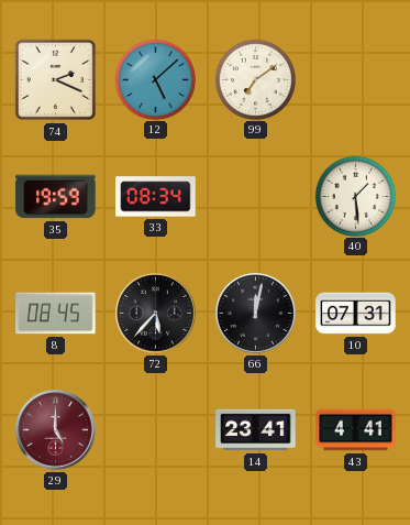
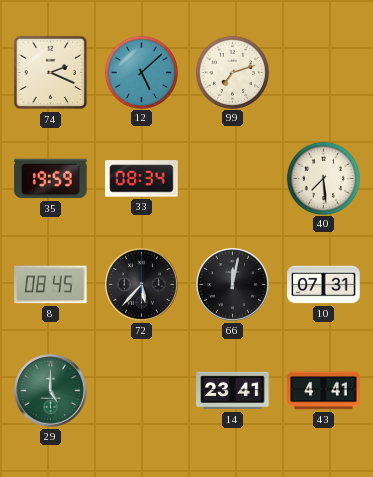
99: 7:09 -> 7:12
40: 1:29 -> 7:29
29 dial: burgundy -> green
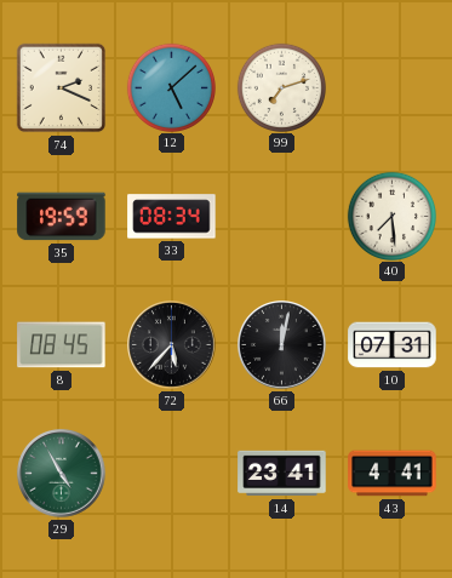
29: 5:00 -> 4:55
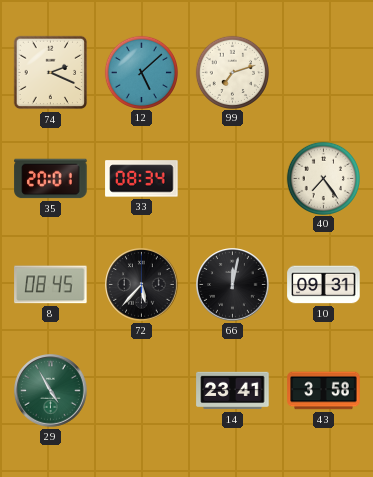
35: 19:59 -> 20:01
40: 7:29 -> 7:24
10: 07:31 -> 09:31
43: 4:41 -> 3:58
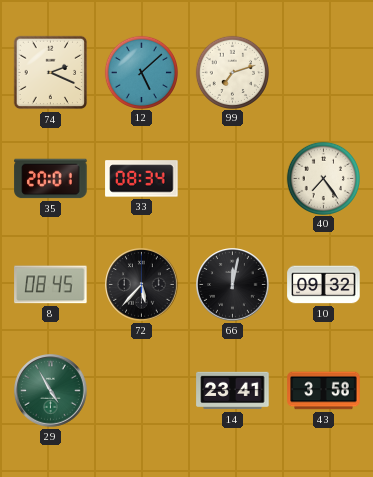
10: 09:31 -> 09:32
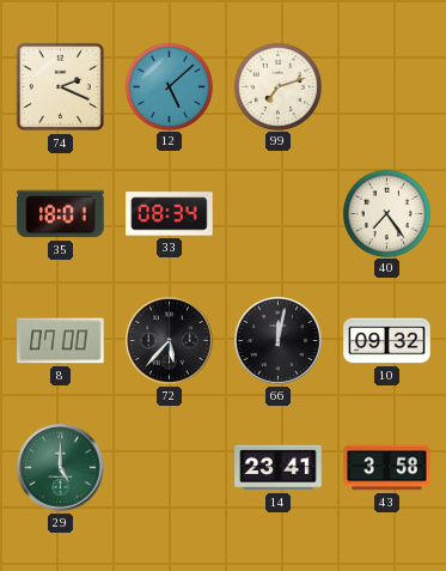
35: 20:01 -> 18:01
8: 08:45 -> 07:00
29: 4:55 -> 5:00
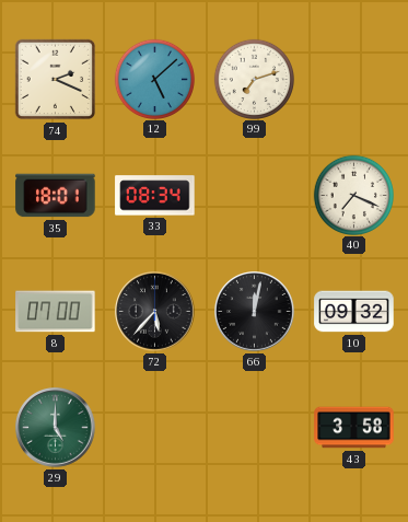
40: 7:24 -> 7:19
14: 23:41 -> none
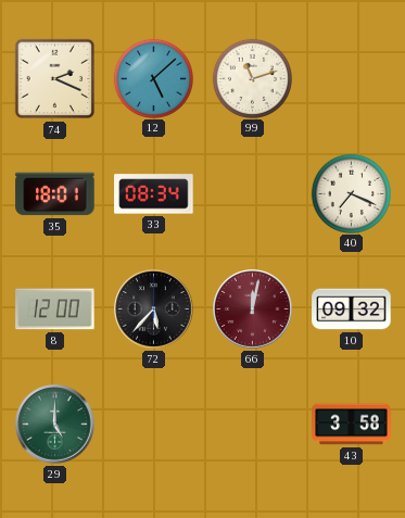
99: 7:12 -> 11:12
8: 07:00 -> 12:00
66 dial: black -> burgundy
